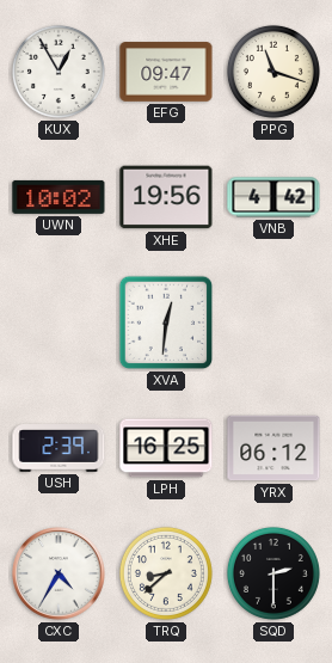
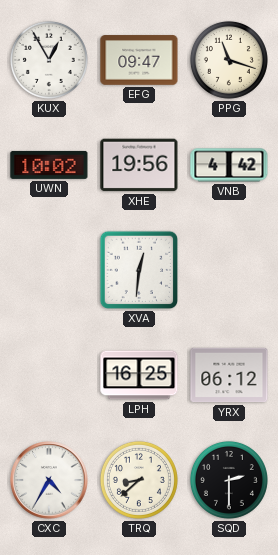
USH: 2:39 -> none
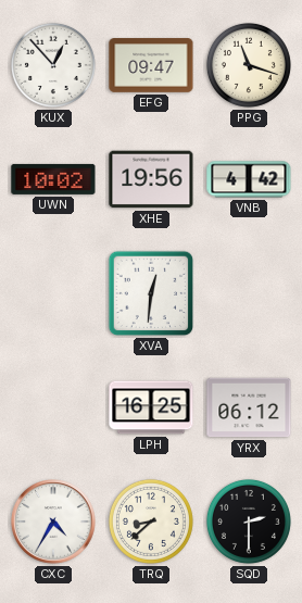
KUX: 12:55 -> 12:53
